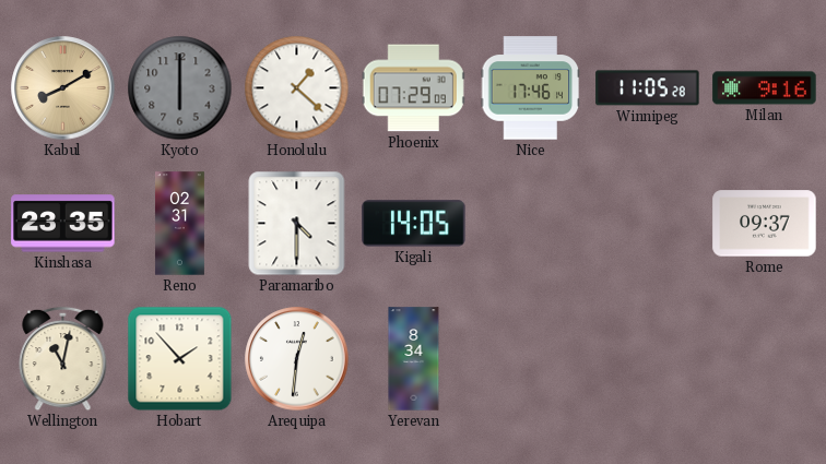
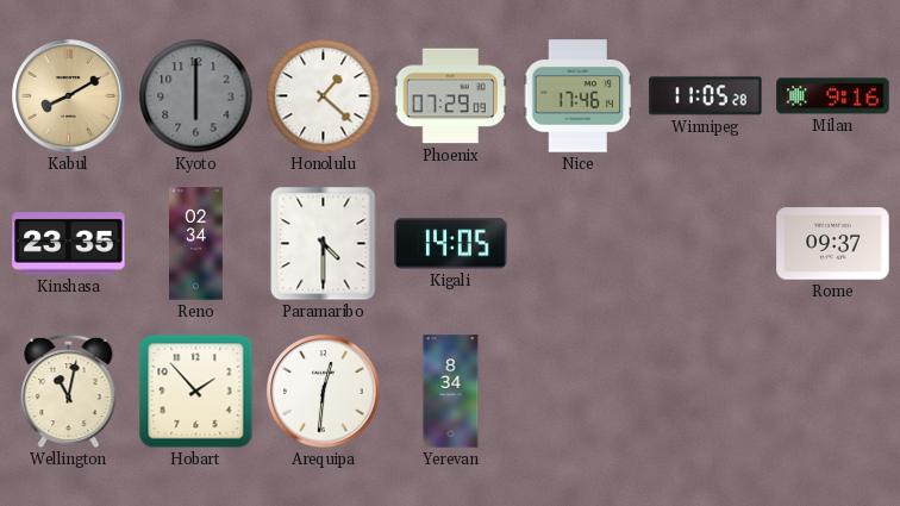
Reno: 02:31 -> 02:34
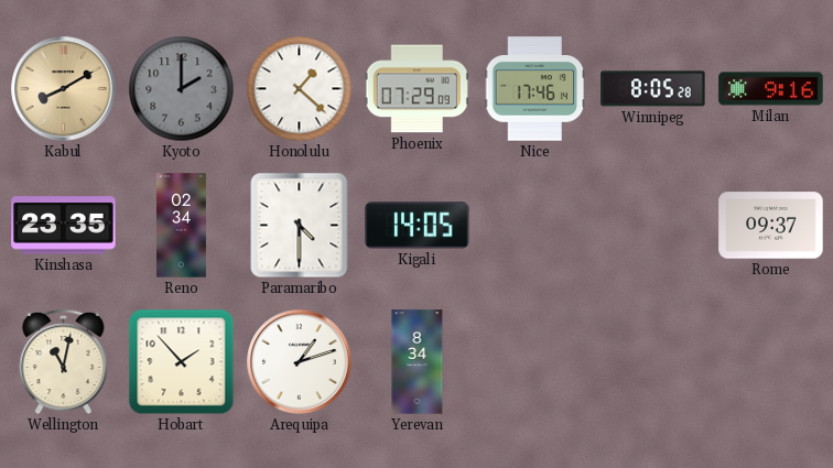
Kyoto: 6:00 -> 2:00
Winnipeg: 11:05 -> 8:05
Arequipa: 12:31 -> 1:12
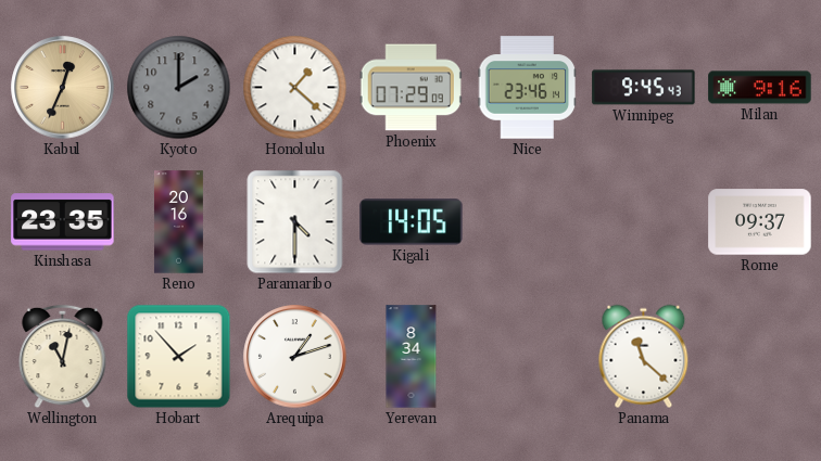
Kabul: 8:10 -> 12:34
Nice: 17:46 -> 23:46
Winnipeg: 8:05 -> 9:45
Reno: 02:34 -> 20:16
Panama: none -> 11:22
